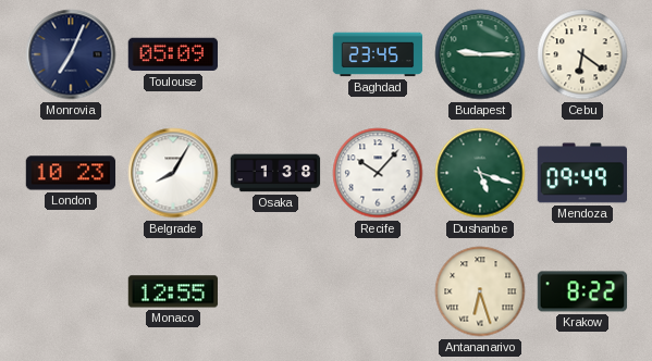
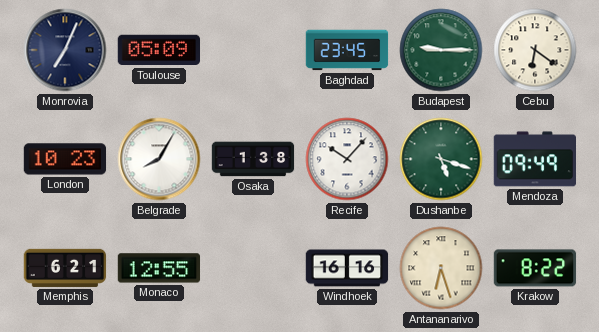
Memphis: none -> 6:21
Windhoek: none -> 16:16
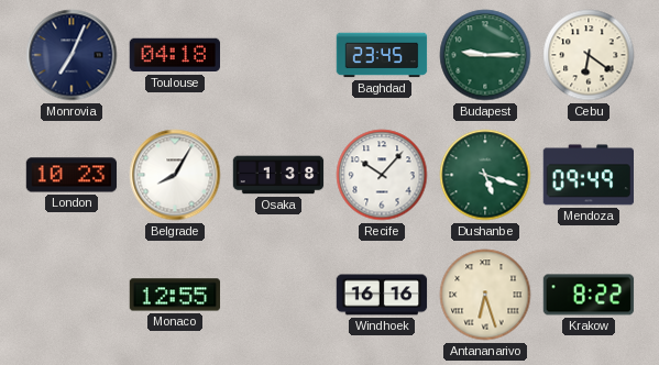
Toulouse: 05:09 -> 04:18
Memphis: 6:21 -> none
